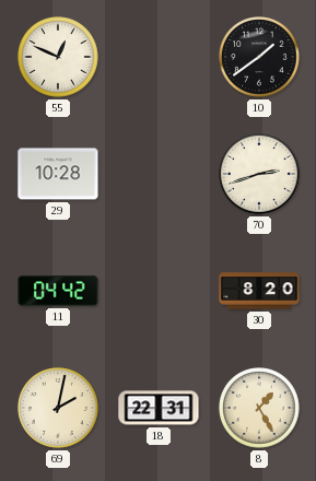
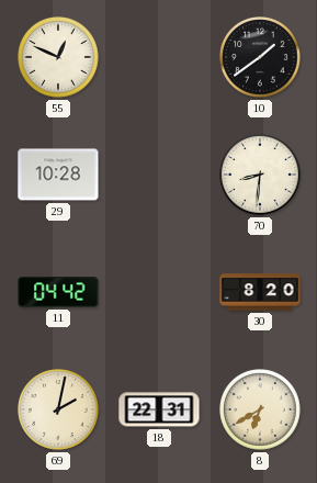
70: 2:42 -> 8:31
8: 1:25 -> 6:40
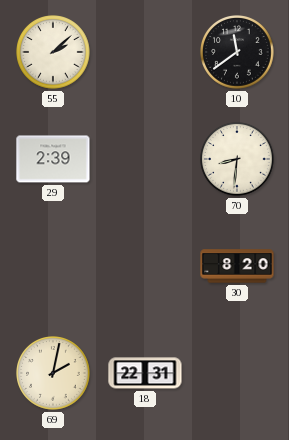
55: 12:49 -> 2:08
10: 1:39 -> 11:39
29: 10:28 -> 2:39
11: 04:42 -> none
8: 6:40 -> none
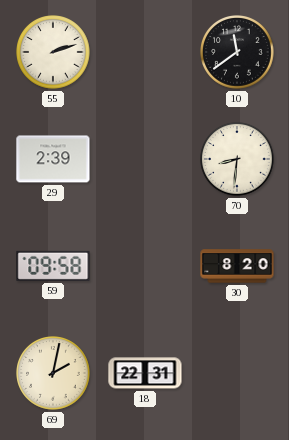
55: 2:08 -> 2:12
59: none -> 09:58
